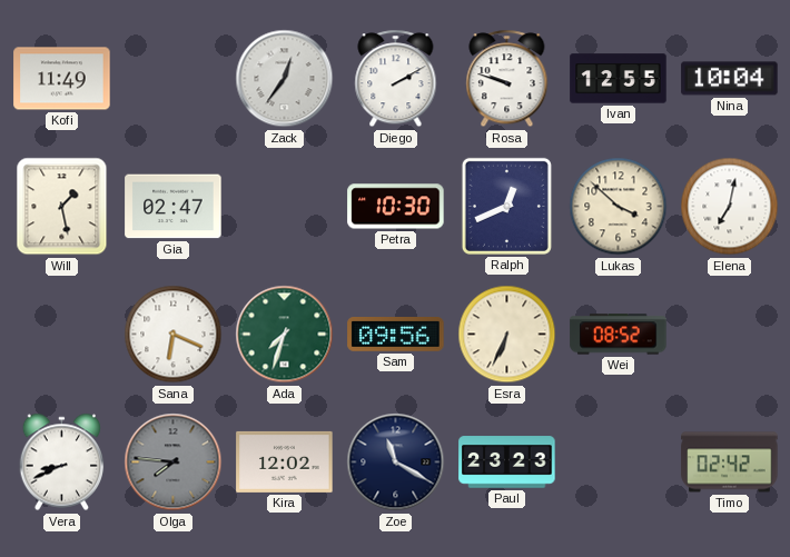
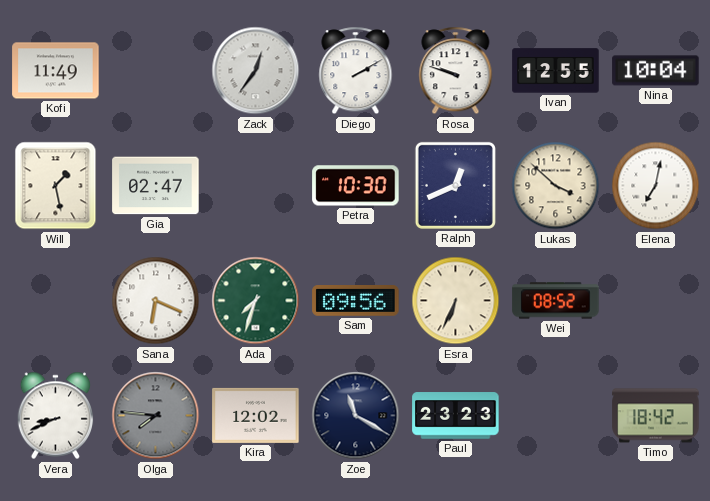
Timo: 02:42 -> 18:42
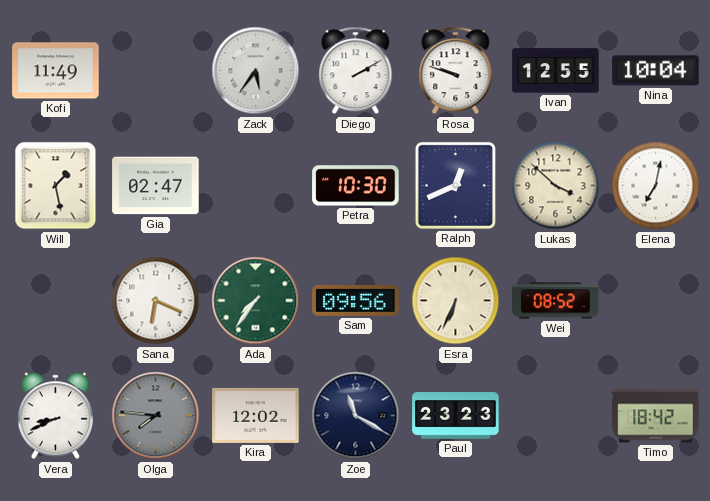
Zack: 12:36 -> 5:36
Ada: 7:33 -> 7:36
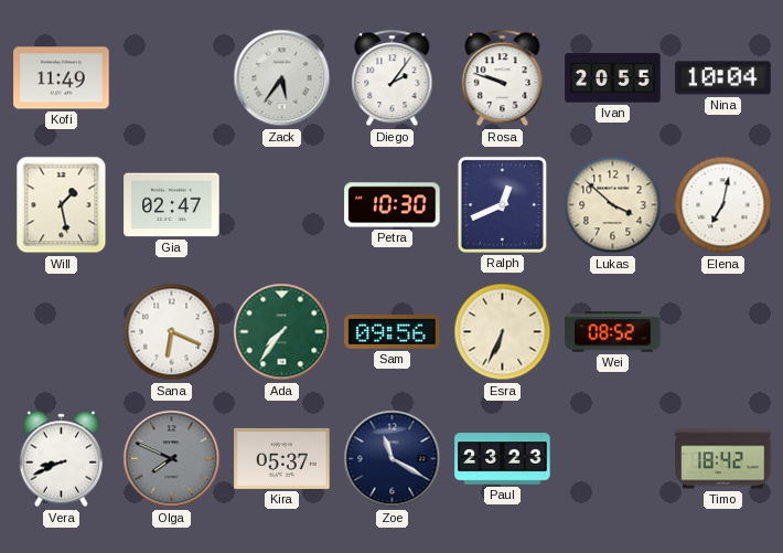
Diego: 2:10 -> 2:06
Ivan: 12:55 -> 20:55
Olga: 7:46 -> 7:49
Kira: 12:02 -> 05:37
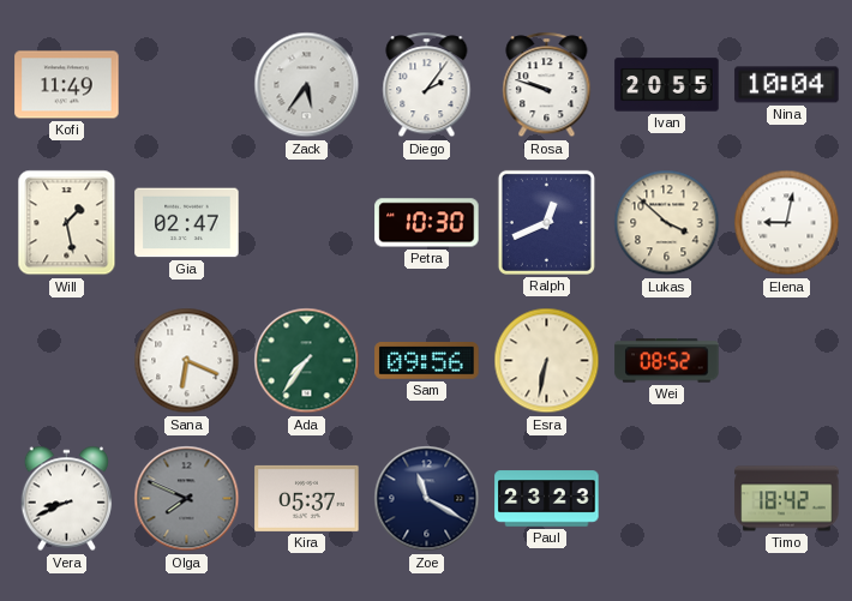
Elena: 7:02 -> 9:02
Esra: 6:34 -> 6:32
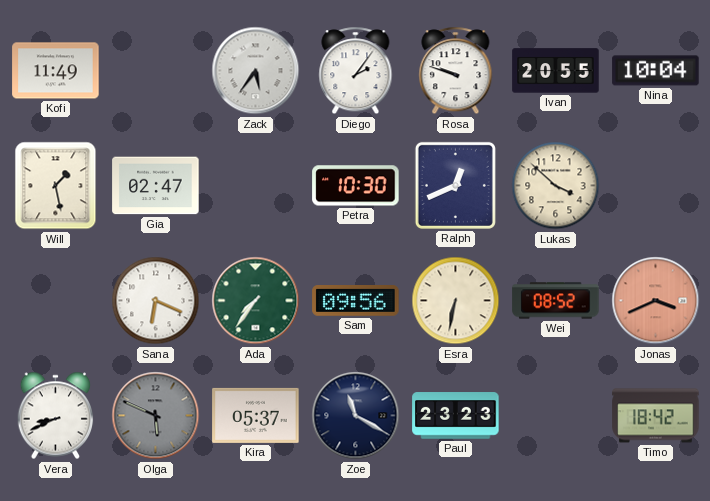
Elena: 9:02 -> none
Jonas: none -> 3:41
Olga: 7:49 -> 5:49
